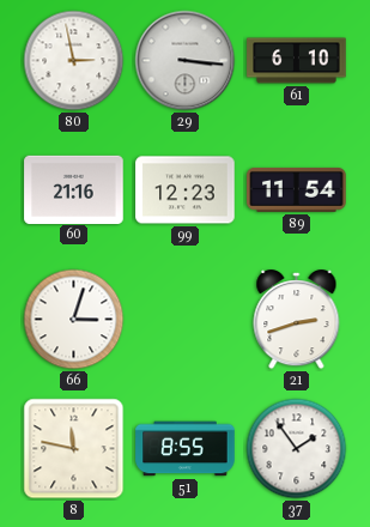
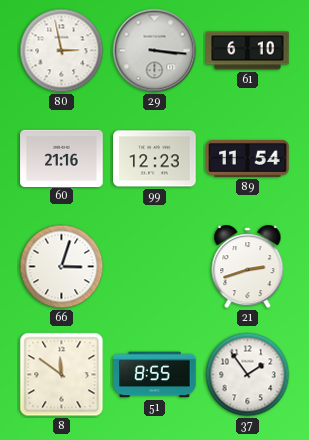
8: 11:47 -> 11:51
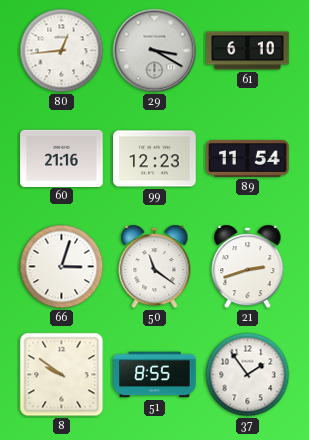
80: 2:58 -> 12:44
29: 3:16 -> 3:20
50: none -> 11:21
8: 11:51 -> 9:51
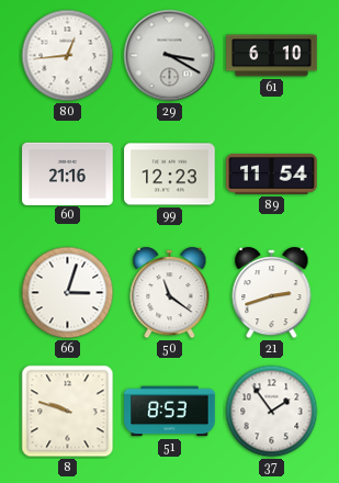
8: 9:51 -> 9:48
51: 8:55 -> 8:53
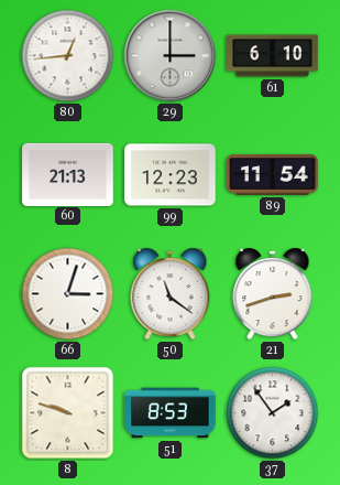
29: 3:20 -> 3:00
60: 21:16 -> 21:13
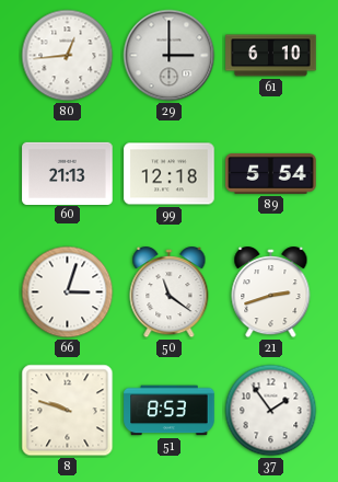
99: 12:23 -> 12:18
89: 11:54 -> 5:54
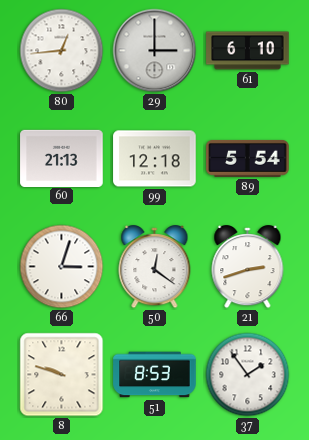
50: 11:21 -> 12:21
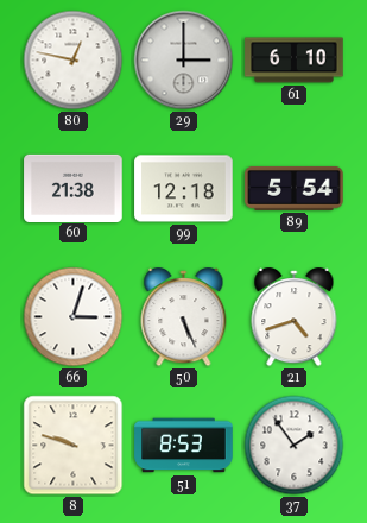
80: 12:44 -> 12:47
60: 21:13 -> 21:38
50: 12:21 -> 5:26
21: 2:42 -> 4:42
